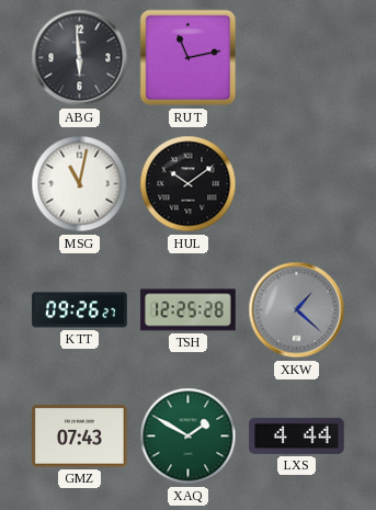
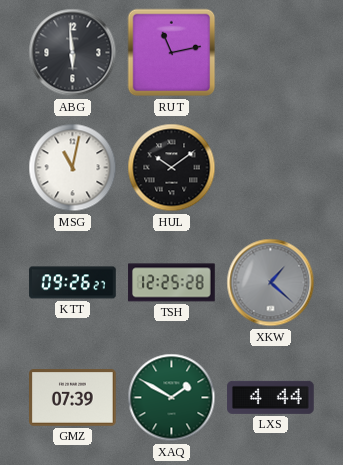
GMZ: 07:43 -> 07:39
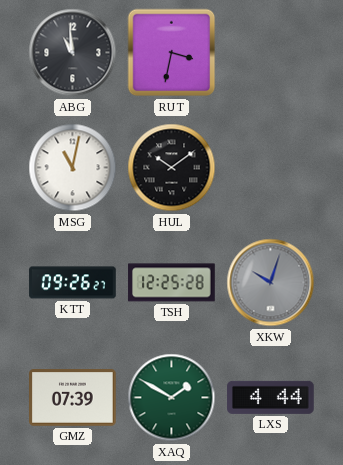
ABG: 5:59 -> 10:59
RUT: 11:13 -> 3:32
XKW: 1:22 -> 10:03
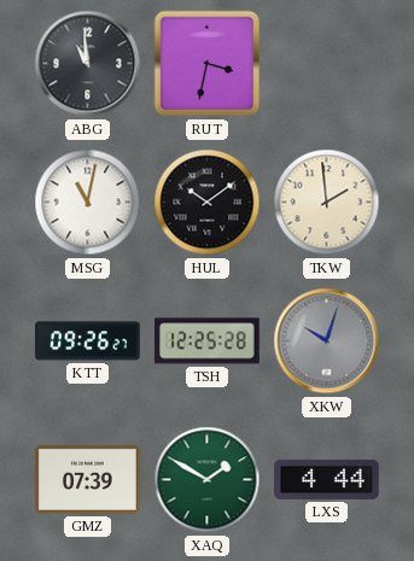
TKW: none -> 1:59
